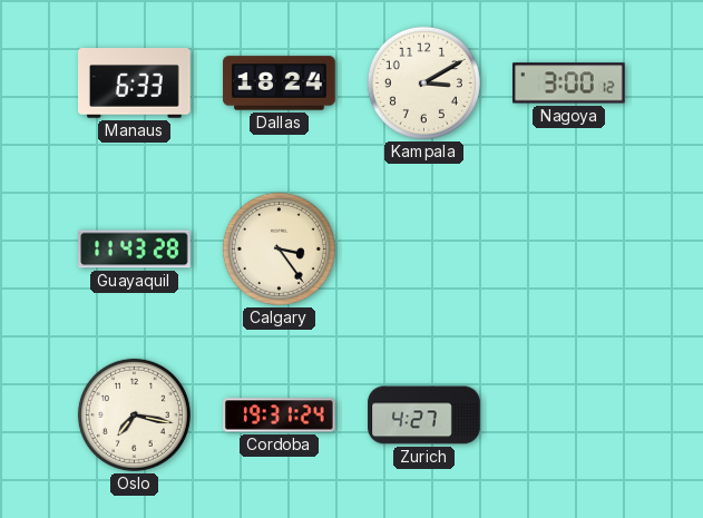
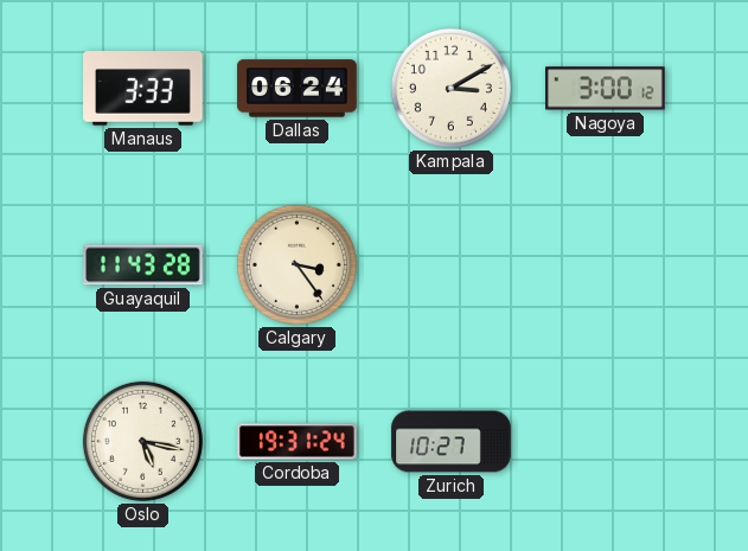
Manaus: 6:33 -> 3:33
Dallas: 18:24 -> 06:24
Oslo: 7:17 -> 5:17
Zurich: 4:27 -> 10:27
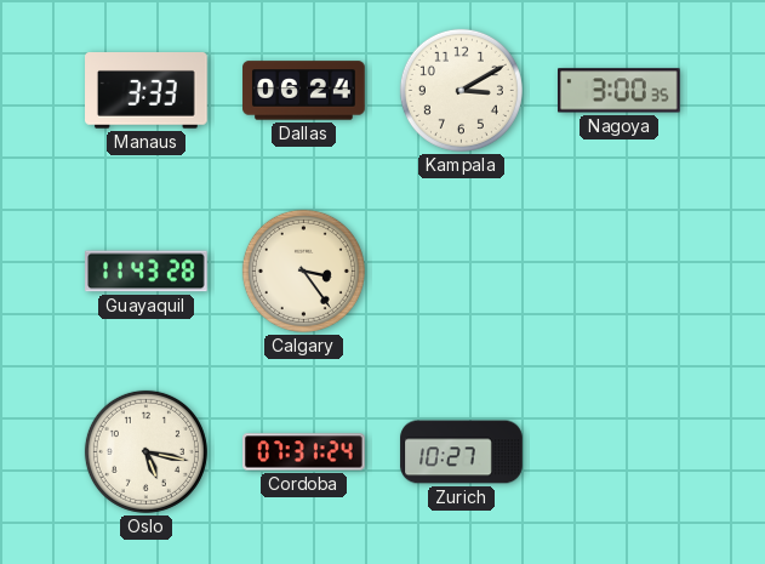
Nagoya: 3:00:12 -> 3:00:35
Cordoba: 19:31 -> 07:31
